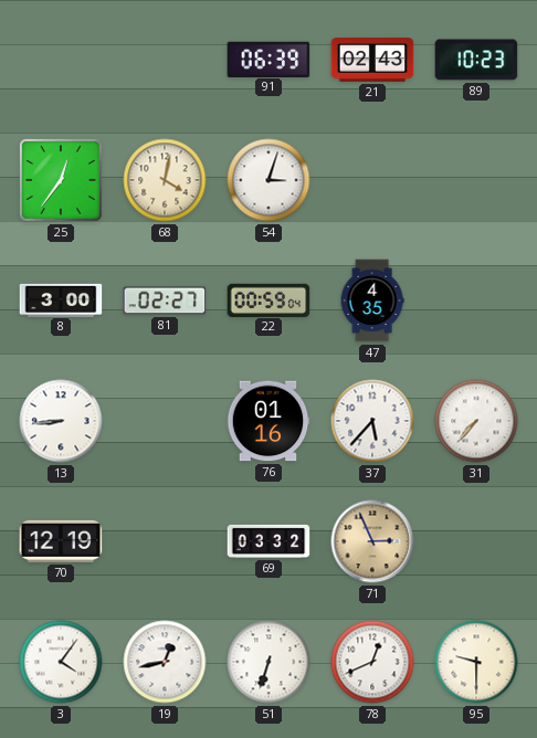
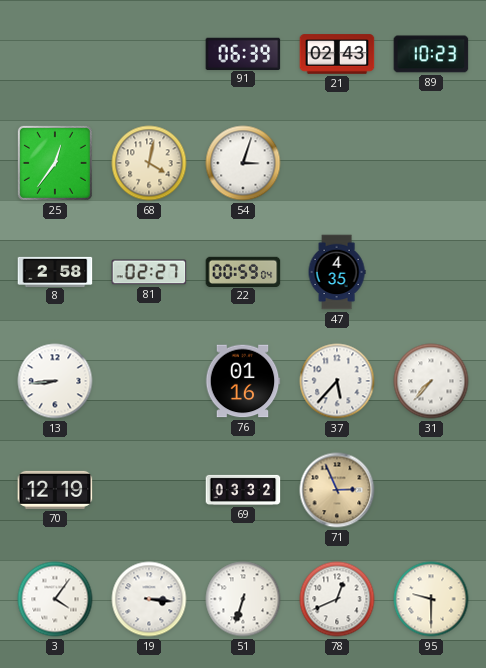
8: 3:00 -> 2:58
19: 12:43 -> 3:16
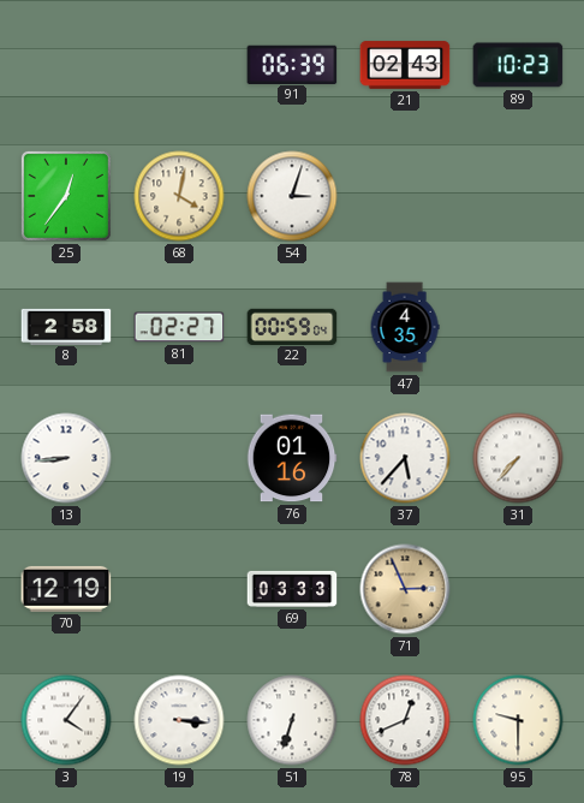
69: 03:32 -> 03:33
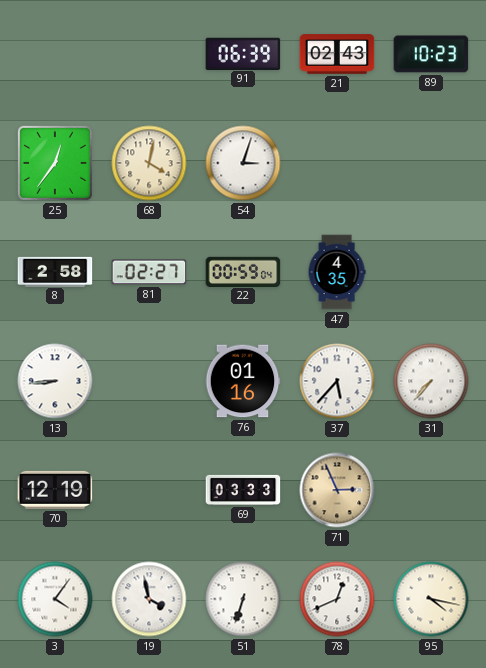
19: 3:16 -> 3:58
95: 9:30 -> 4:17
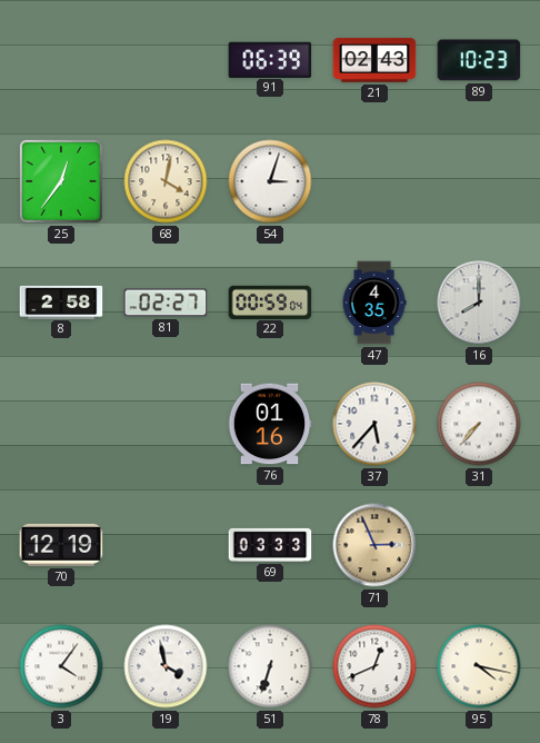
16: none -> 8:00
13: 8:44 -> none
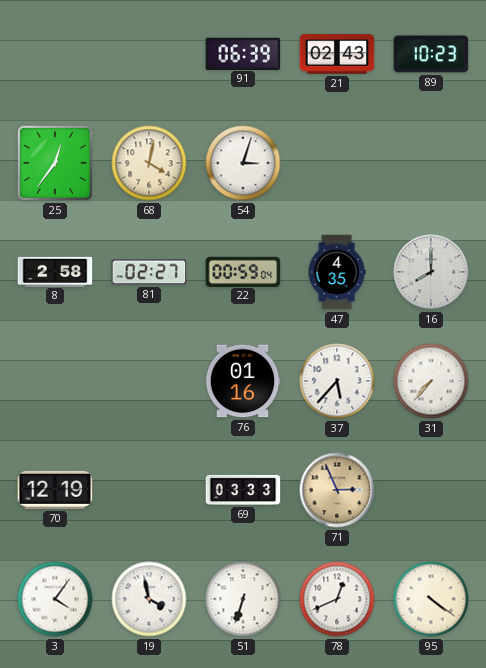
95: 4:17 -> 4:21
